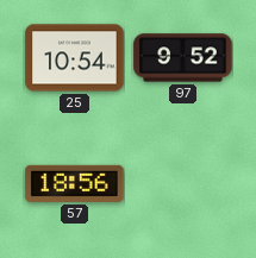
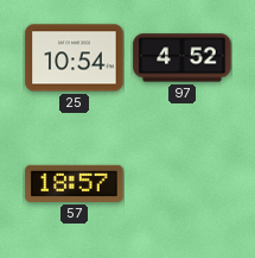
97: 9:52 -> 4:52
57: 18:56 -> 18:57
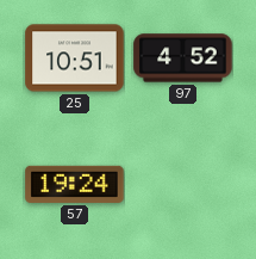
25: 10:54 -> 10:51
57: 18:57 -> 19:24
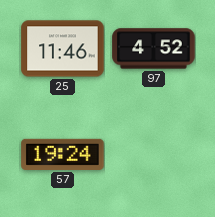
25: 10:51 -> 11:46
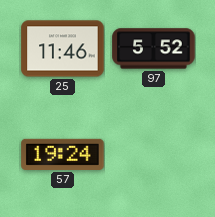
97: 4:52 -> 5:52
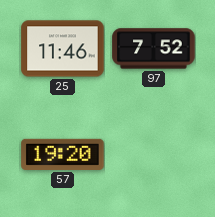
97: 5:52 -> 7:52
57: 19:24 -> 19:20
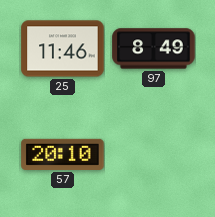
97: 7:52 -> 8:49
57: 19:20 -> 20:10
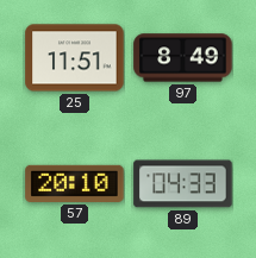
25: 11:46 -> 11:51
89: none -> 04:33
